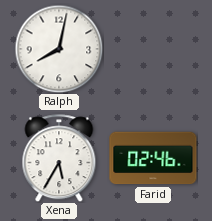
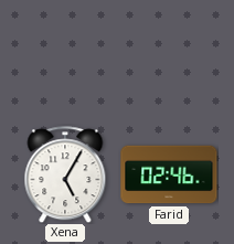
Ralph: 8:02 -> none
Xena: 5:35 -> 5:05
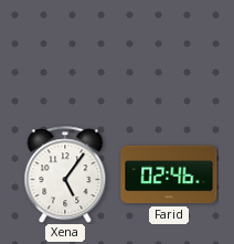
Xena: 5:05 -> 5:06
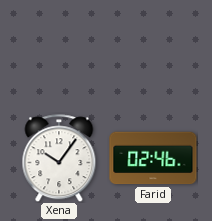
Xena: 5:06 -> 10:06
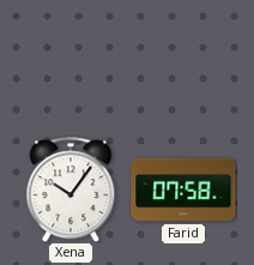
Farid: 02:46 -> 07:58
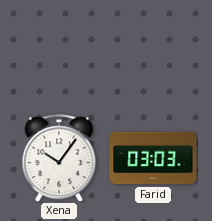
Farid: 07:58 -> 03:03
